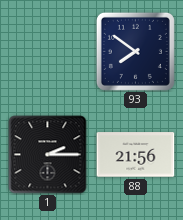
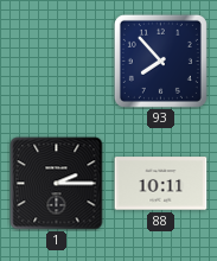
93: 7:51 -> 7:53
88: 21:56 -> 10:11
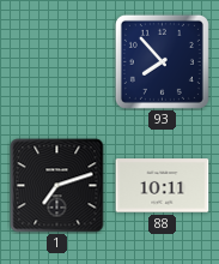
1: 2:15 -> 7:12
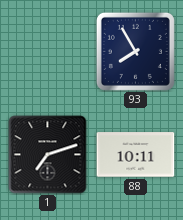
93: 7:53 -> 7:55
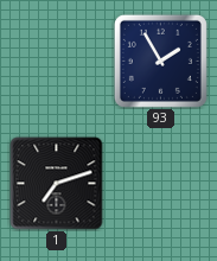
93: 7:55 -> 1:55
88: 10:11 -> none
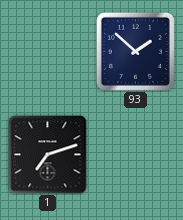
93: 1:55 -> 1:52
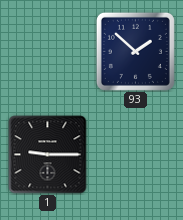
1: 7:12 -> 9:15
